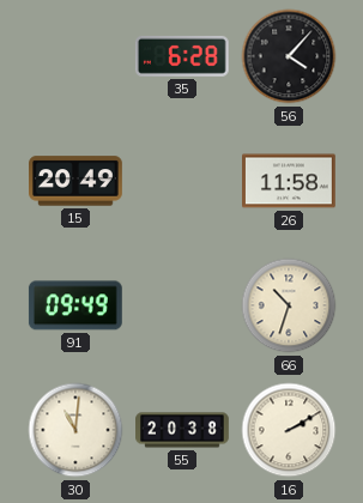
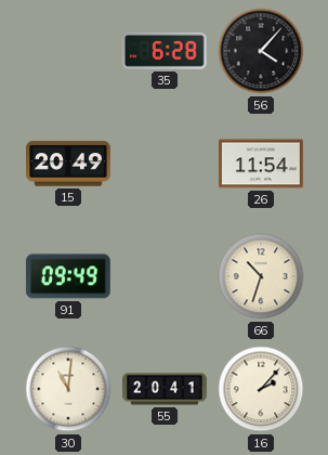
26: 11:58 -> 11:54
55: 20:38 -> 20:41
16: 2:10 -> 2:07
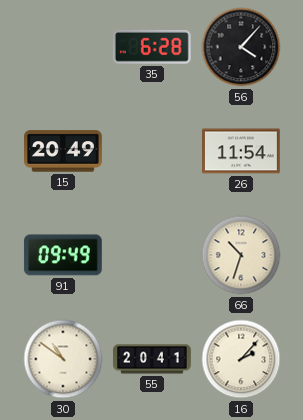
30: 11:01 -> 10:51
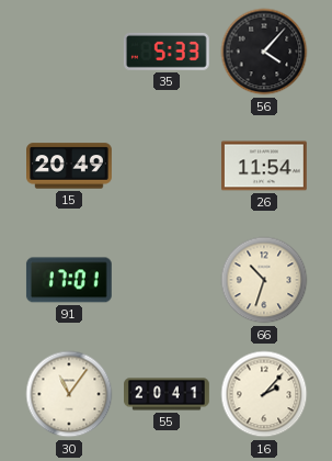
35: 6:28 -> 5:33
91: 09:49 -> 17:01
30: 10:51 -> 11:06
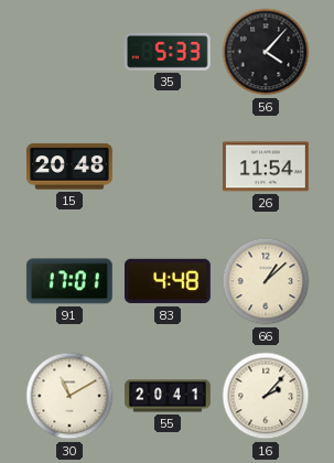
15: 20:49 -> 20:48
83: none -> 4:48
66: 10:33 -> 1:08
30: 11:06 -> 11:10
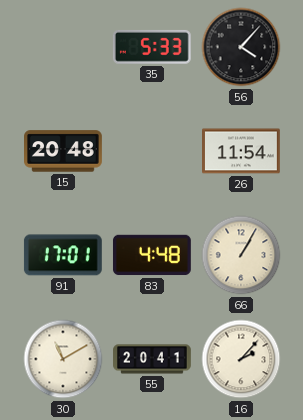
66: 1:08 -> 1:05
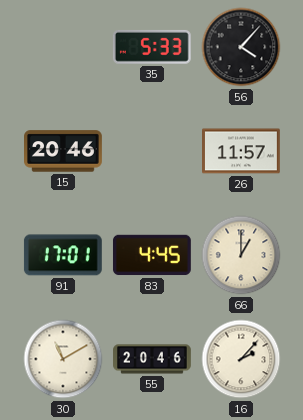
15: 20:48 -> 20:46
26: 11:54 -> 11:57
83: 4:48 -> 4:45
66: 1:05 -> 1:00
55: 20:41 -> 20:46
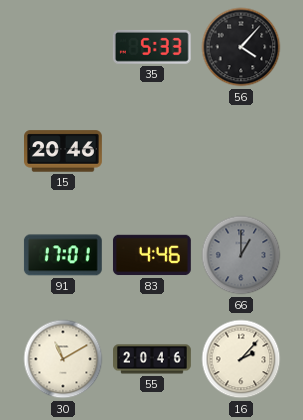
26: 11:57 -> none
83: 4:45 -> 4:46
66 dial: cream -> grey
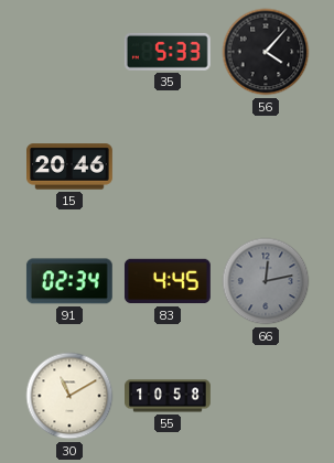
91: 17:01 -> 02:34
83: 4:46 -> 4:45
66: 1:00 -> 12:13
55: 20:46 -> 10:58
16: 2:07 -> none
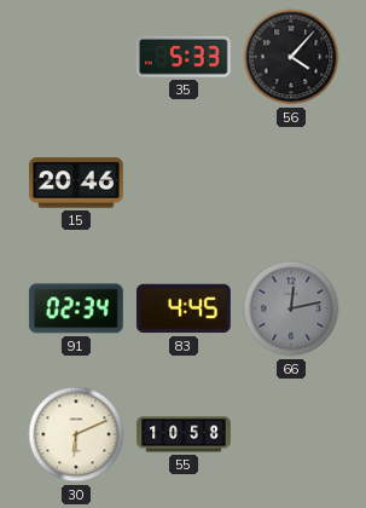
30: 11:10 -> 6:11
